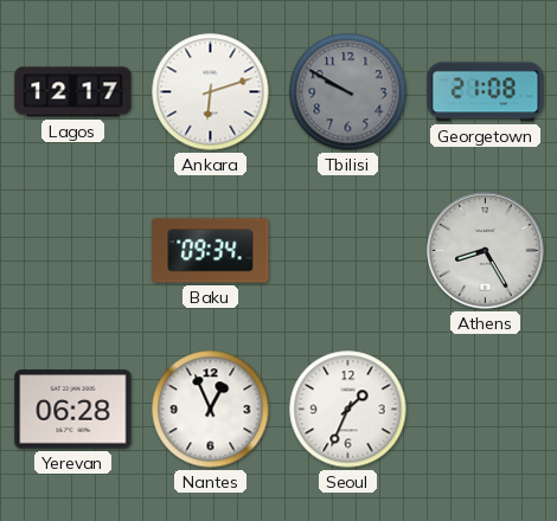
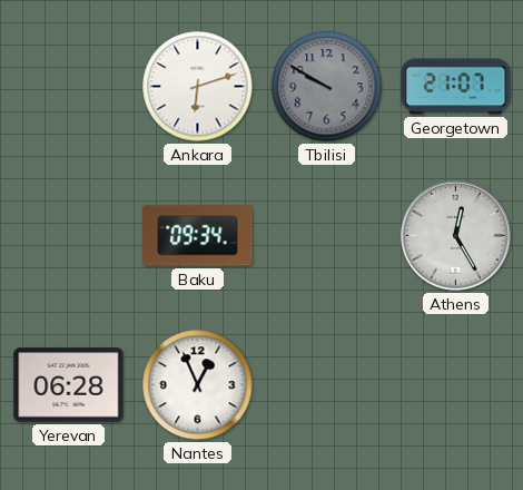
Lagos: 12:17 -> none
Georgetown: 21:08 -> 21:07
Athens: 8:25 -> 12:25
Seoul: 1:34 -> none
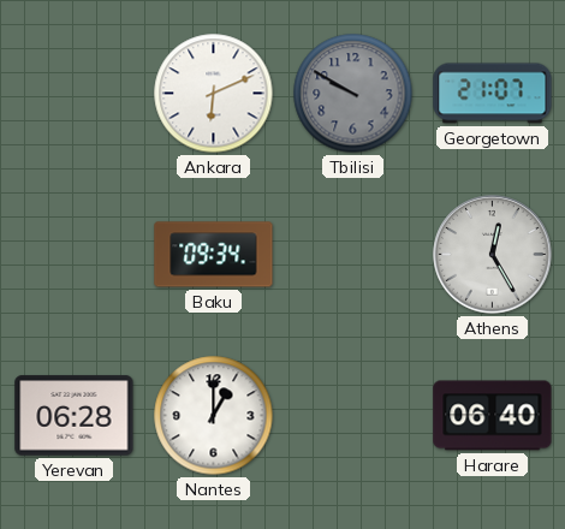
Ankara: 6:12 -> 6:11
Nantes: 12:56 -> 1:00
Harare: none -> 06:40
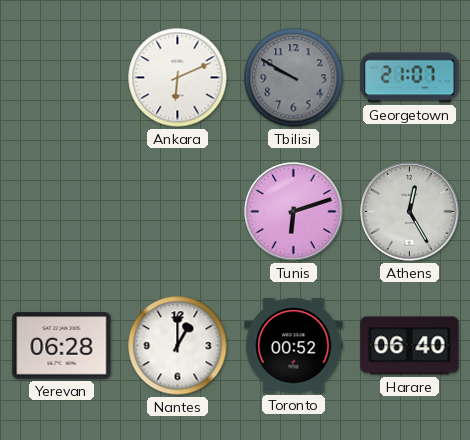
Baku: 09:34 -> none
Tunis: none -> 6:12
Toronto: none -> 00:52
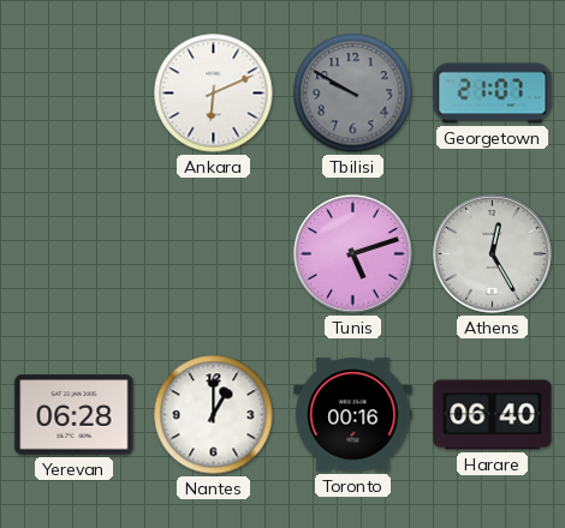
Tunis: 6:12 -> 5:12
Toronto: 00:52 -> 00:16
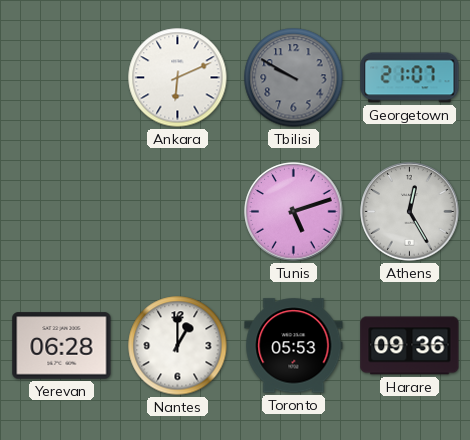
Toronto: 00:16 -> 05:53
Harare: 06:40 -> 09:36
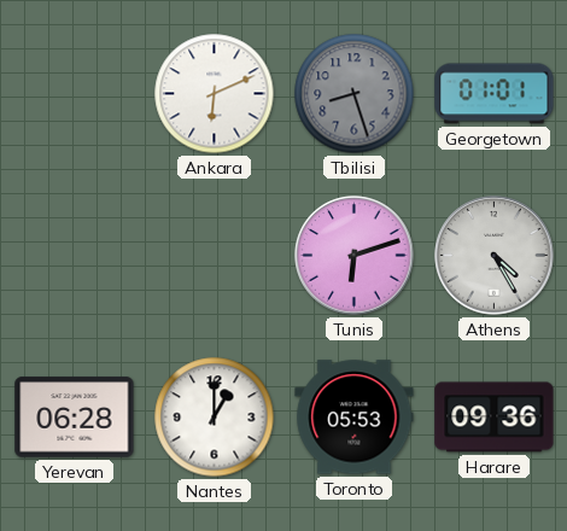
Tbilisi: 9:50 -> 8:27
Georgetown: 21:07 -> 01:01
Tunis: 5:12 -> 6:12
Athens: 12:25 -> 4:25
